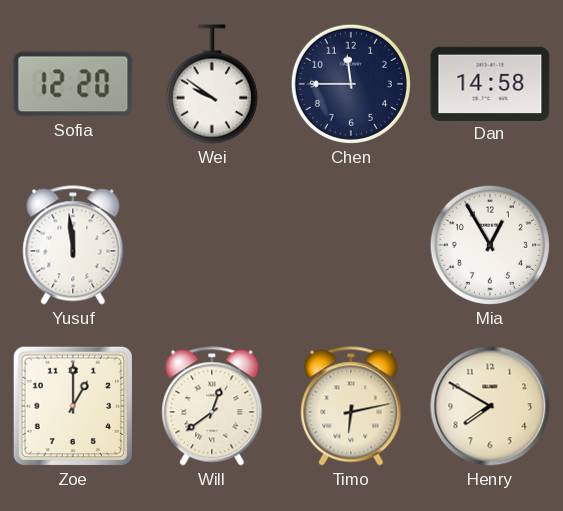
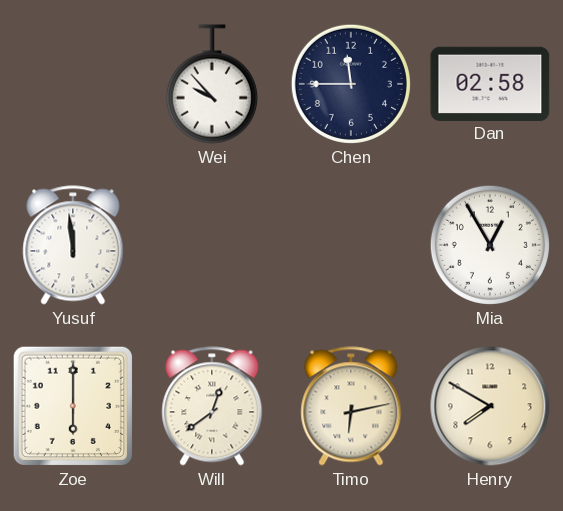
Sofia: 12:20 -> none
Wei: 9:51 -> 9:53
Dan: 14:58 -> 02:58
Zoe: 1:00 -> 6:00
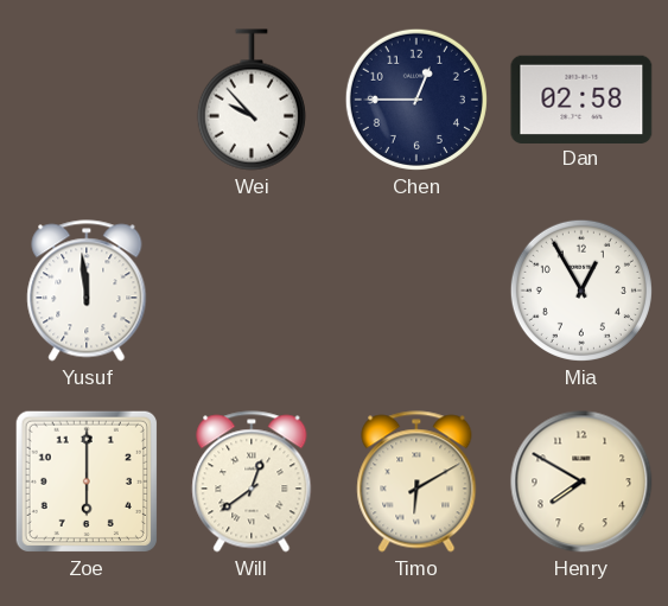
Chen: 11:45 -> 12:45
Timo: 6:13 -> 6:10
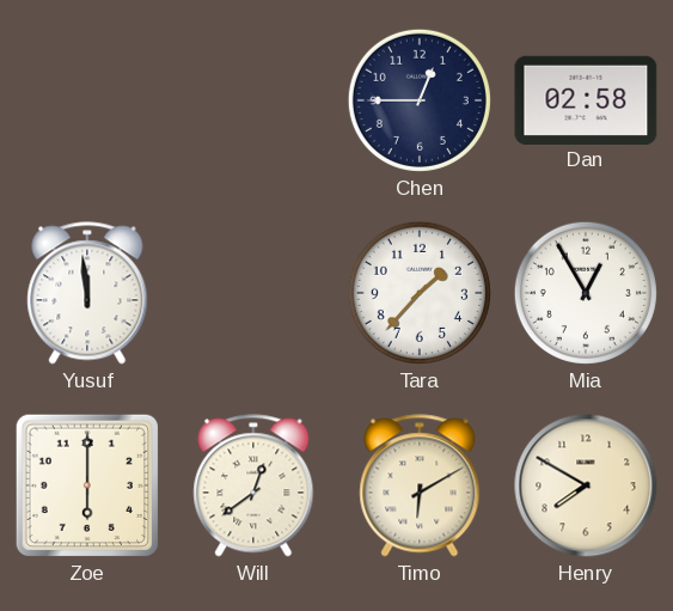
Wei: 9:53 -> none
Tara: none -> 1:37
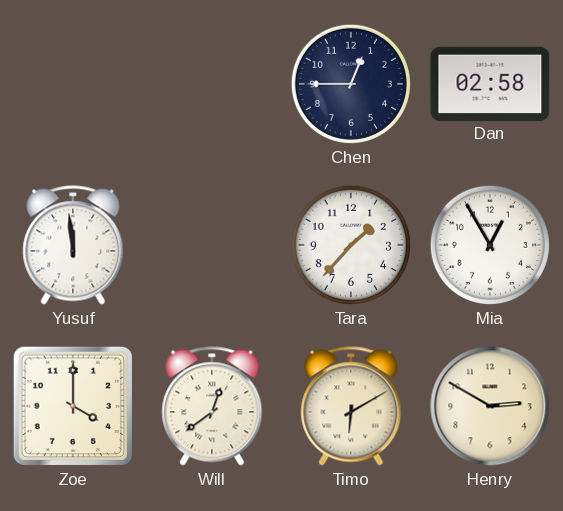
Zoe: 6:00 -> 4:00
Henry: 7:50 -> 2:50
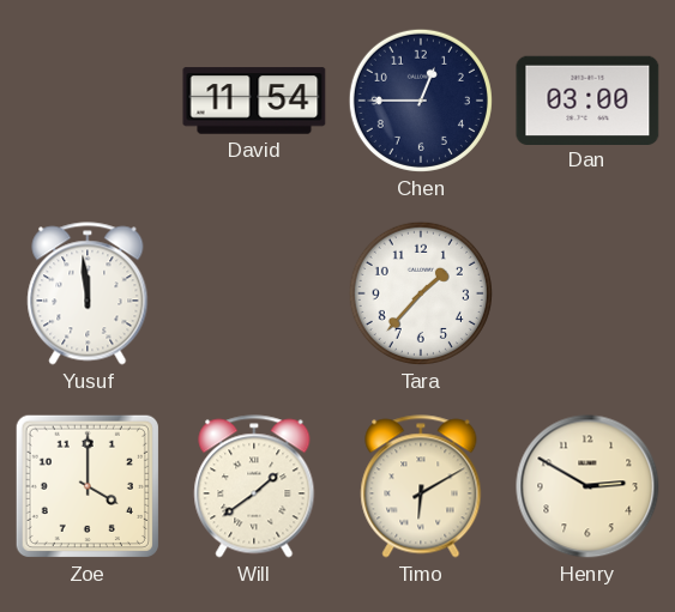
David: none -> 11:54
Dan: 02:58 -> 03:00
Mia: 12:55 -> none
Will: 12:39 -> 1:39
